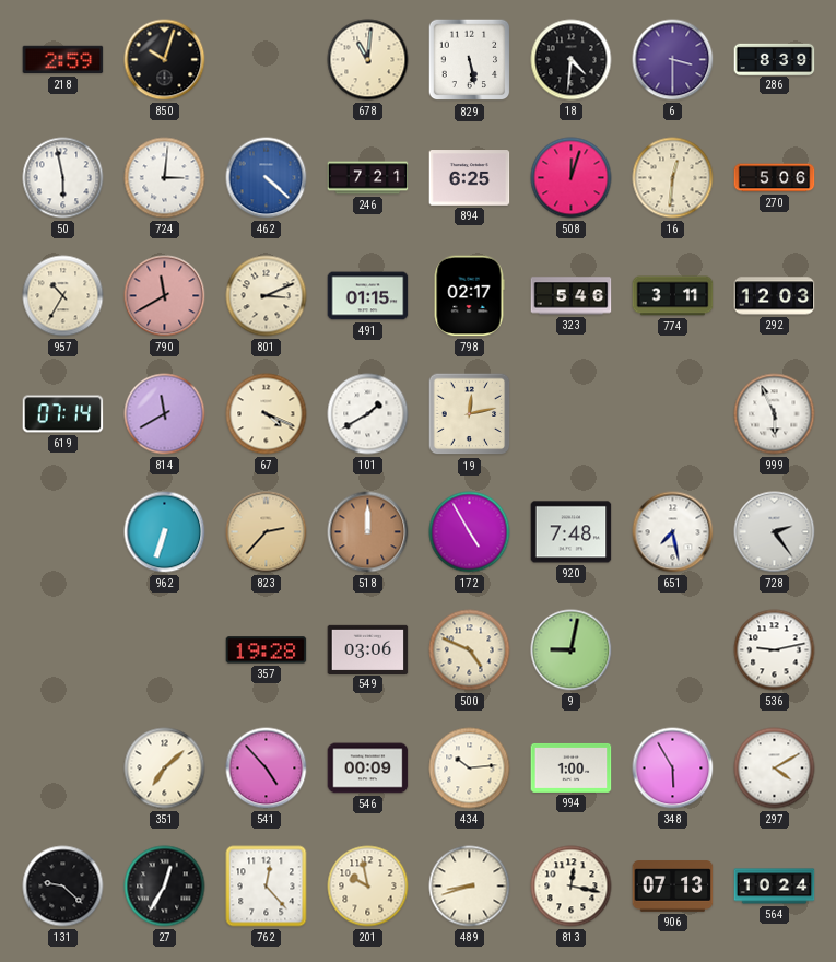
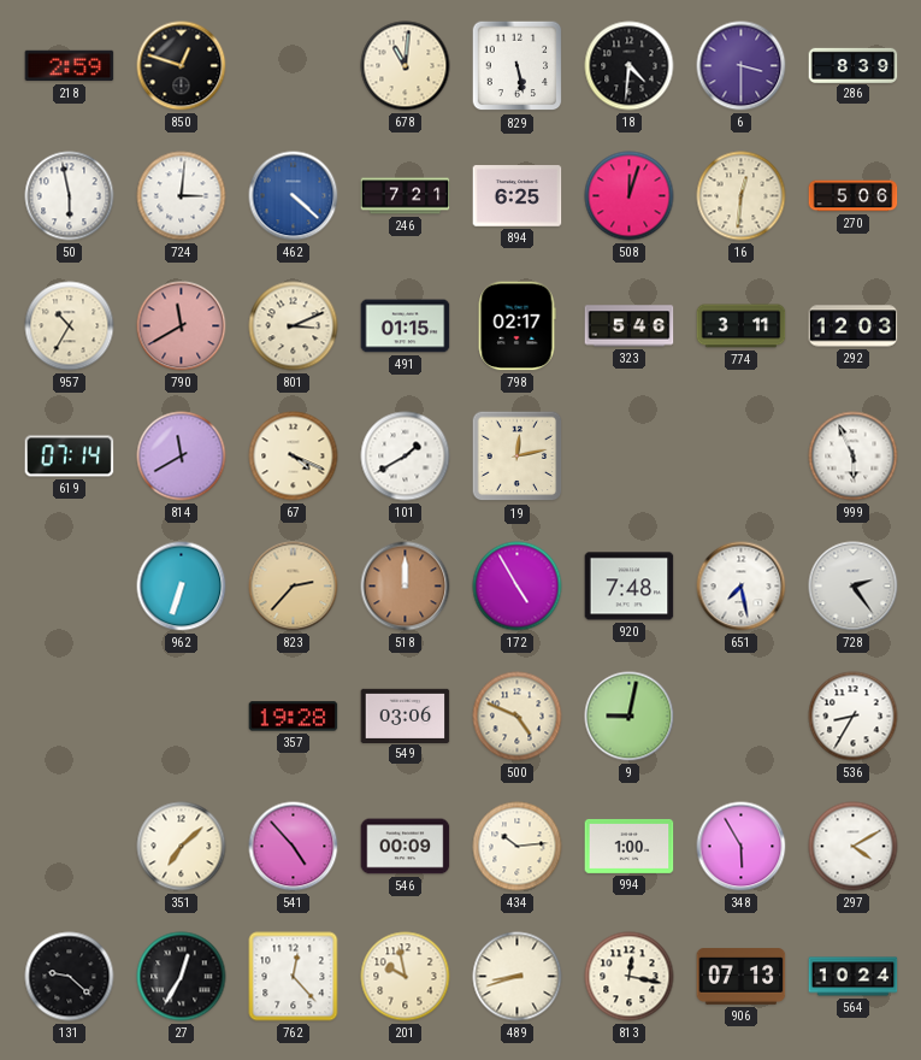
850: 10:03 -> 12:48
536: 9:13 -> 8:35
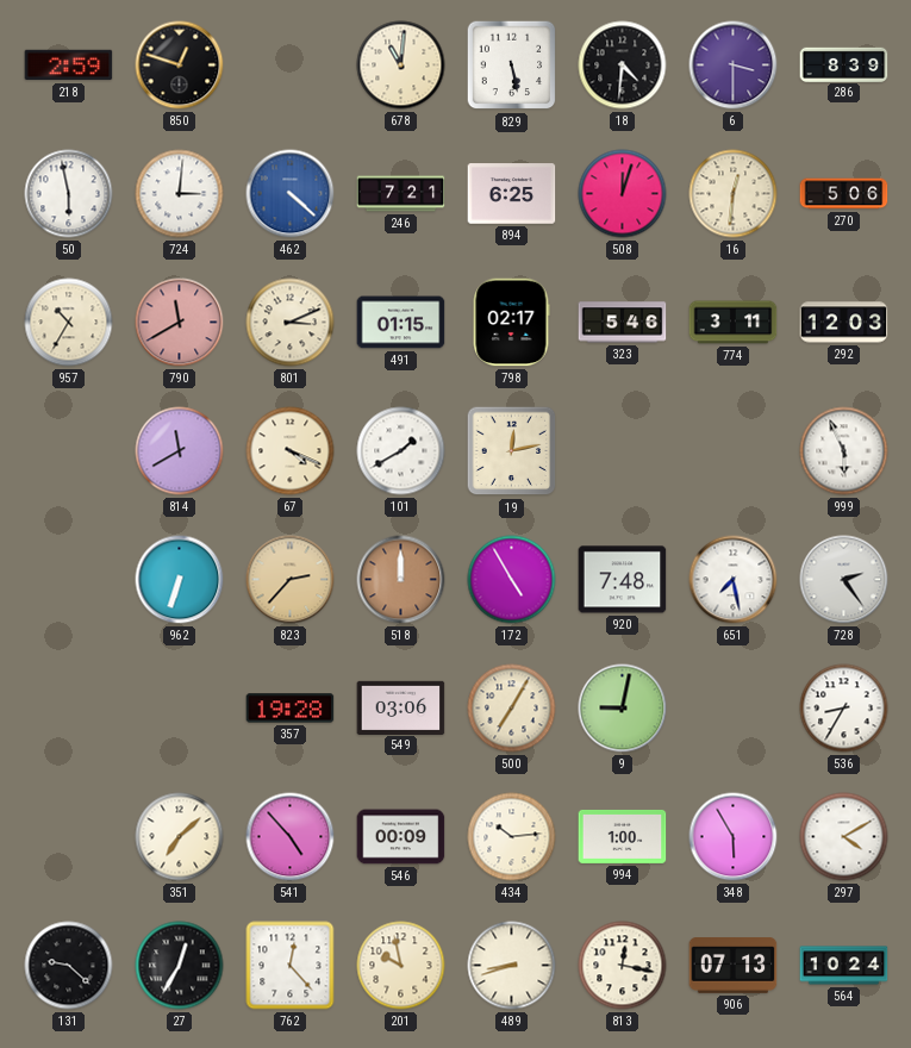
619: 07:14 -> none
500: 4:49 -> 7:05
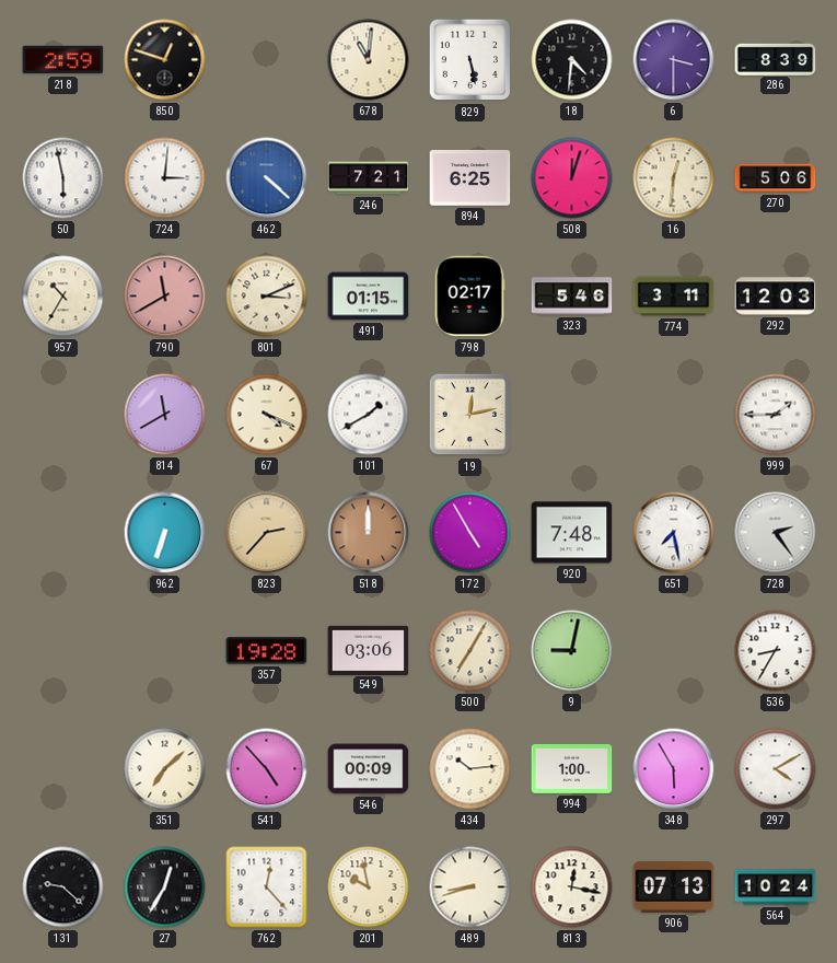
999: 5:56 -> 1:45
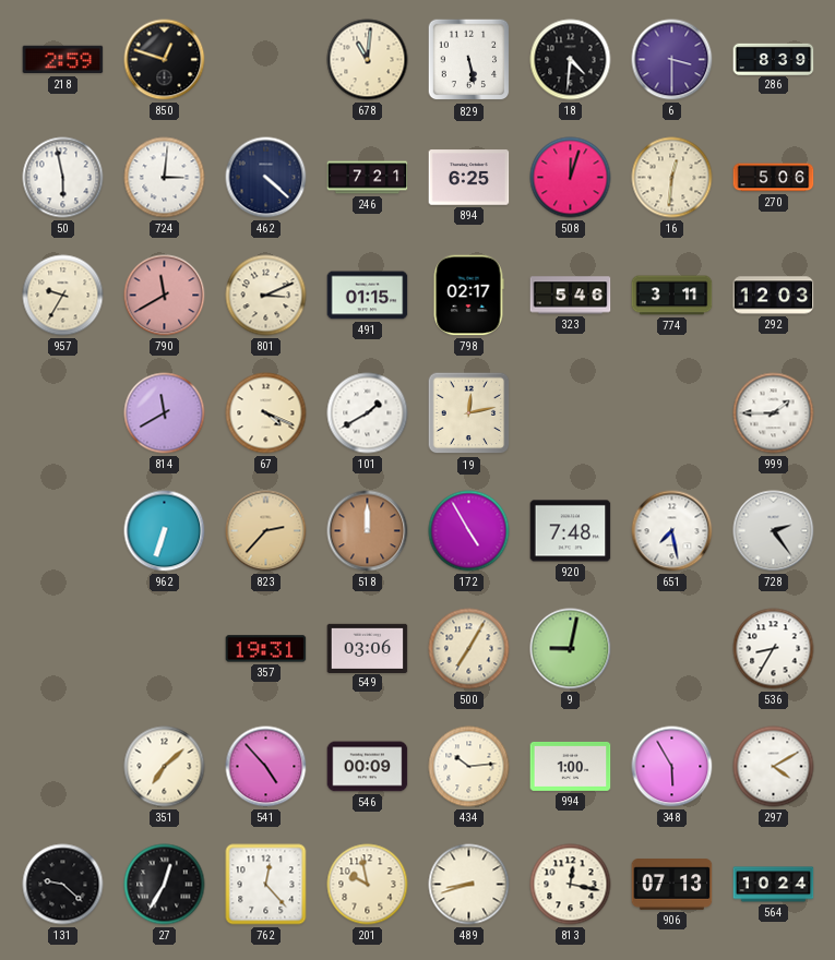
462 dial: blue -> navy
957: 10:35 -> 9:35
357: 19:28 -> 19:31
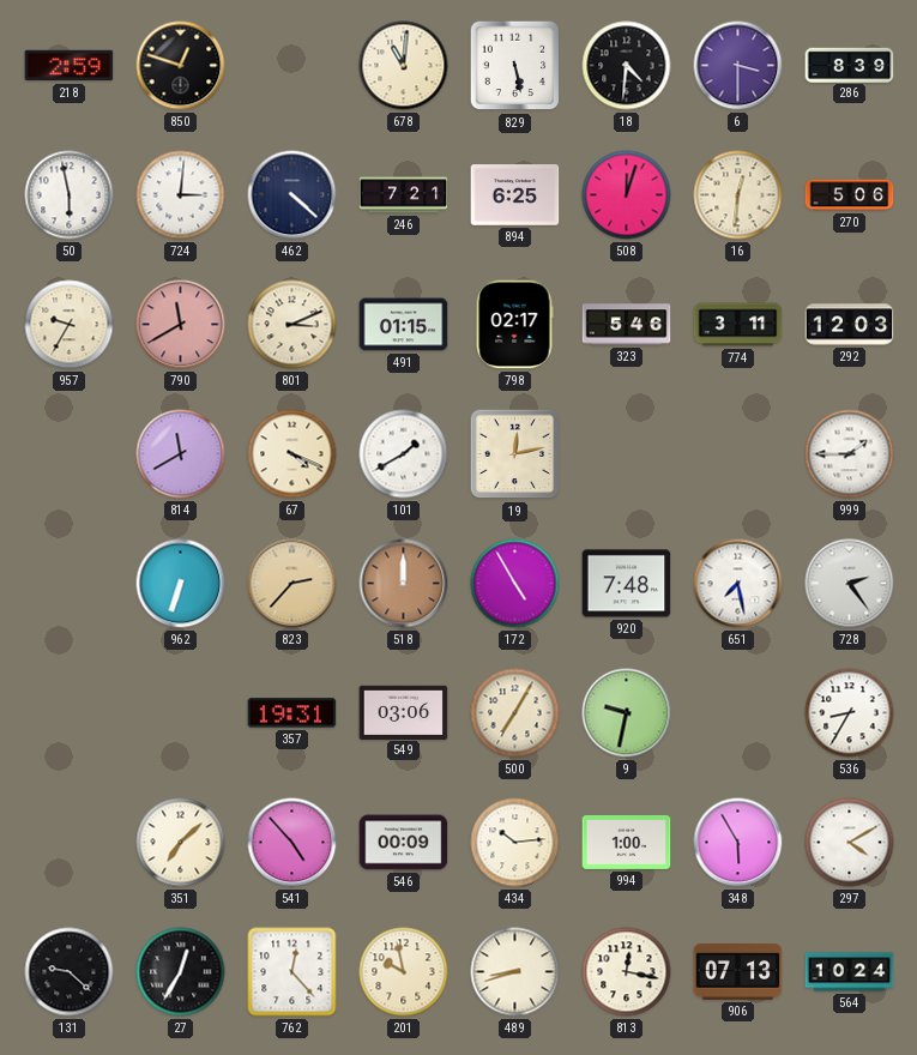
9: 9:02 -> 9:32
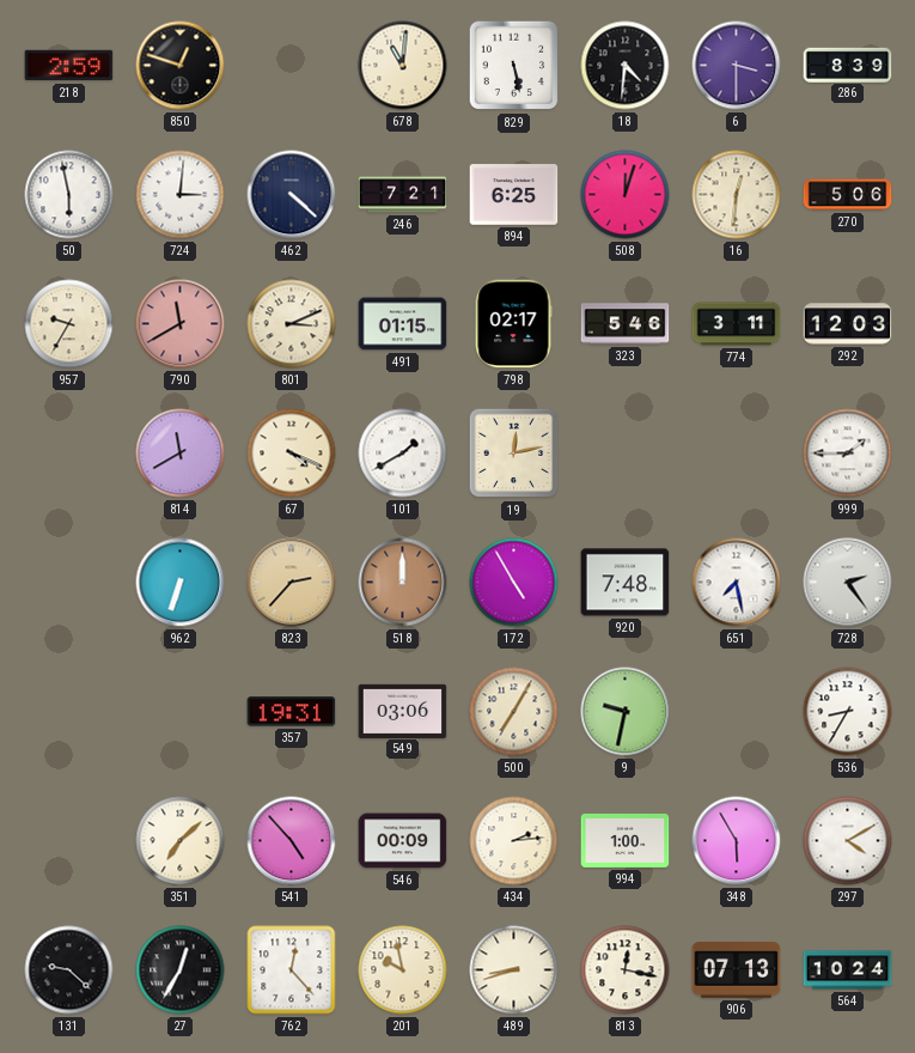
434: 10:14 -> 2:14
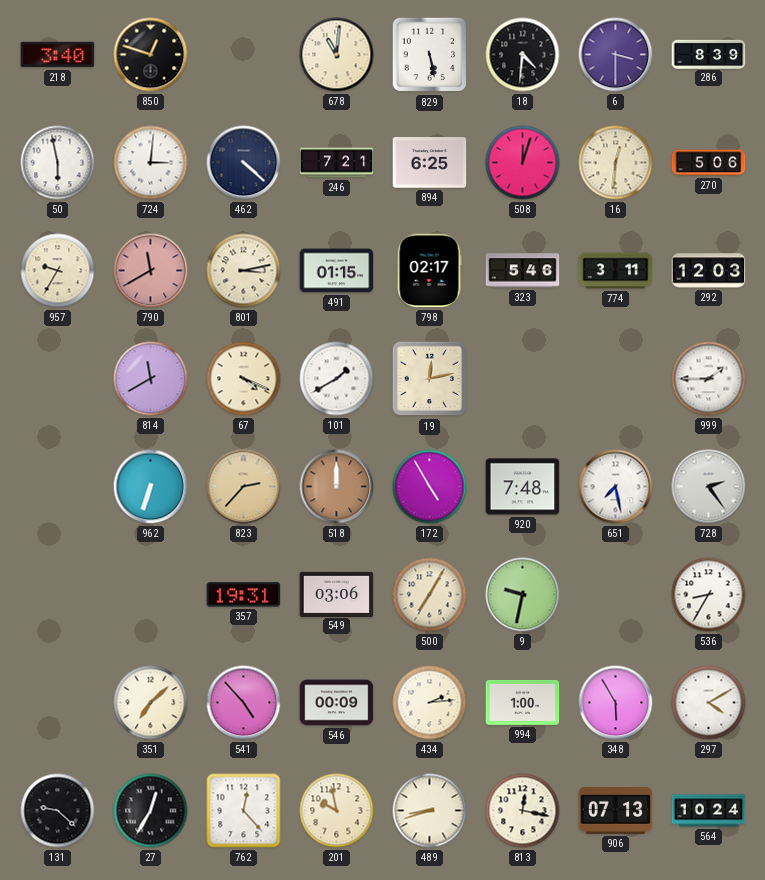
218: 2:59 -> 3:40
801: 3:11 -> 3:13
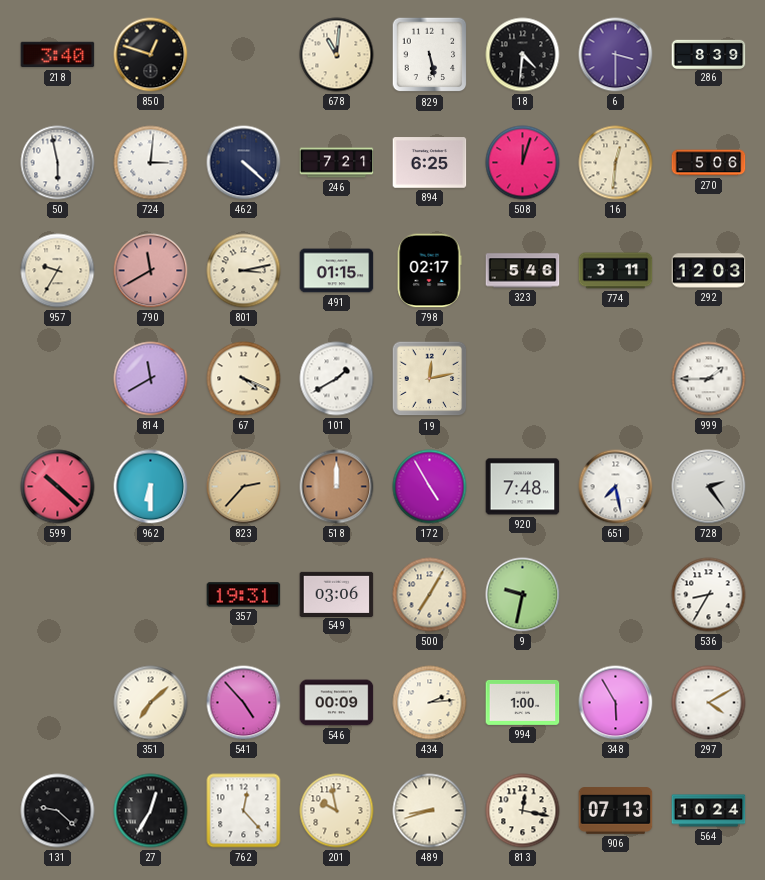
599: none -> 10:22
962: 6:33 -> 6:30
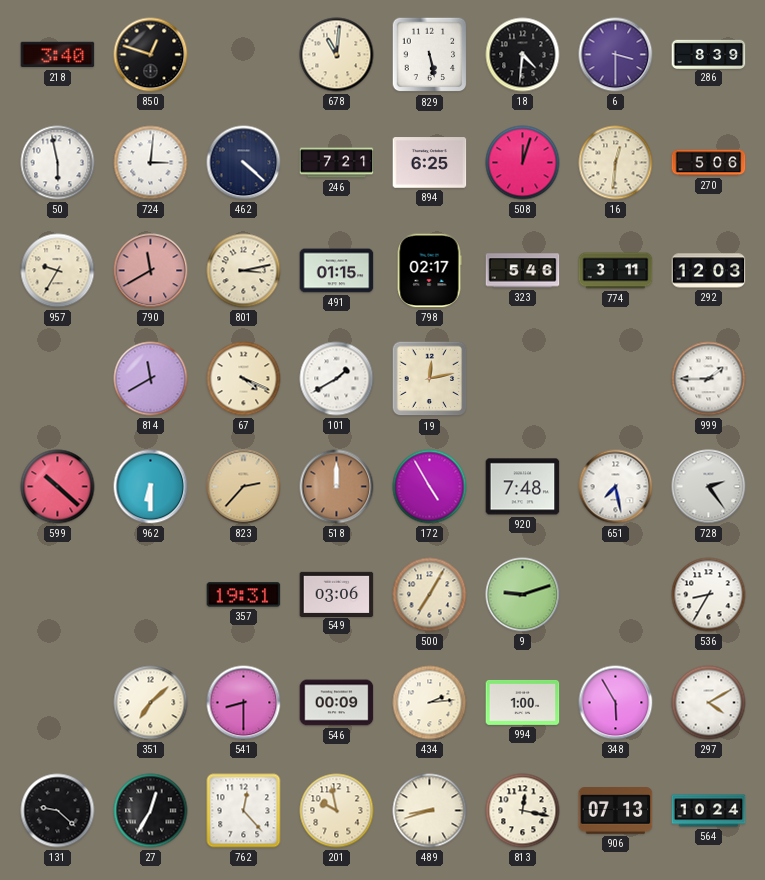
9: 9:32 -> 9:12
541: 4:53 -> 8:30
